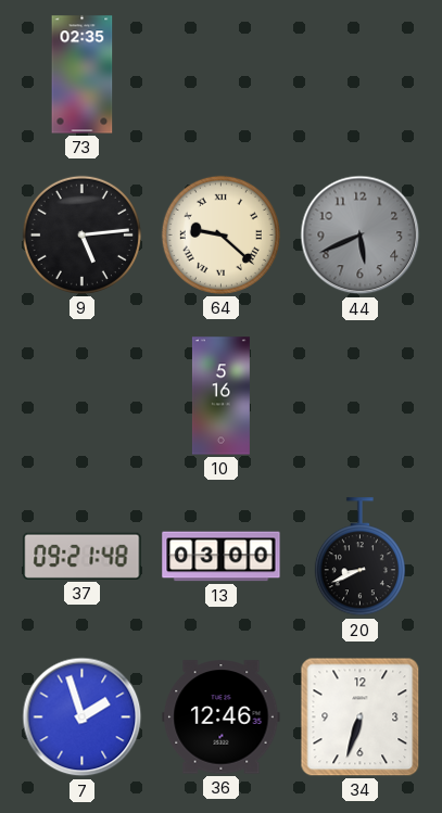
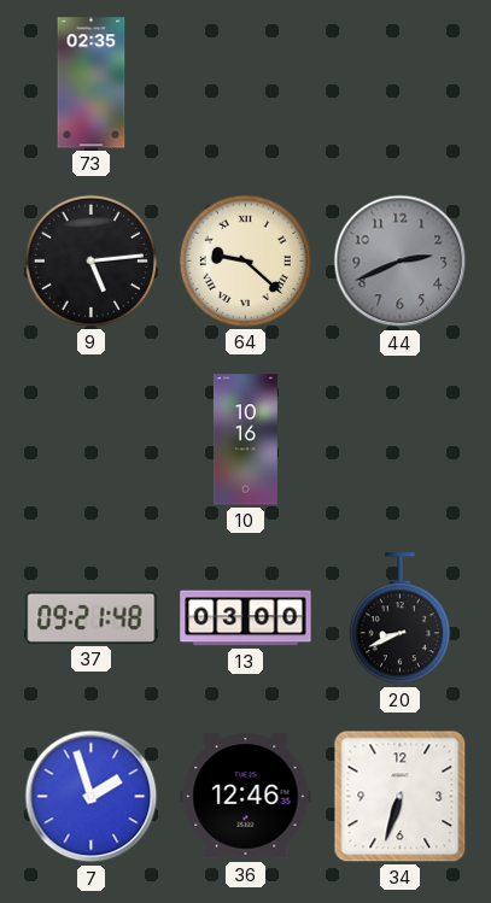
44: 5:41 -> 2:41
10: 5:16 -> 10:16
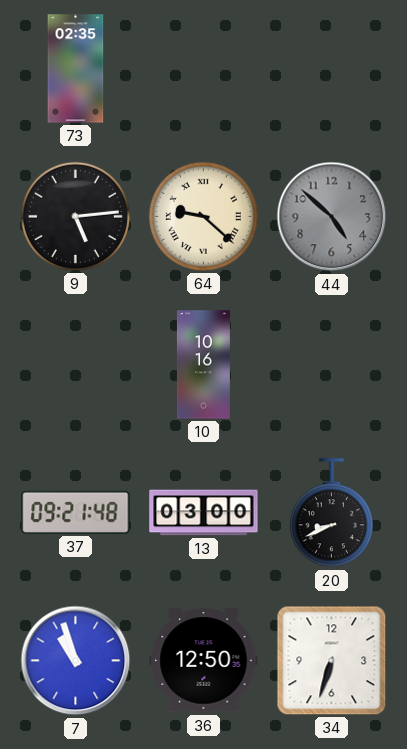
44: 2:41 -> 4:52
7: 1:57 -> 10:57
36: 12:46 -> 12:50
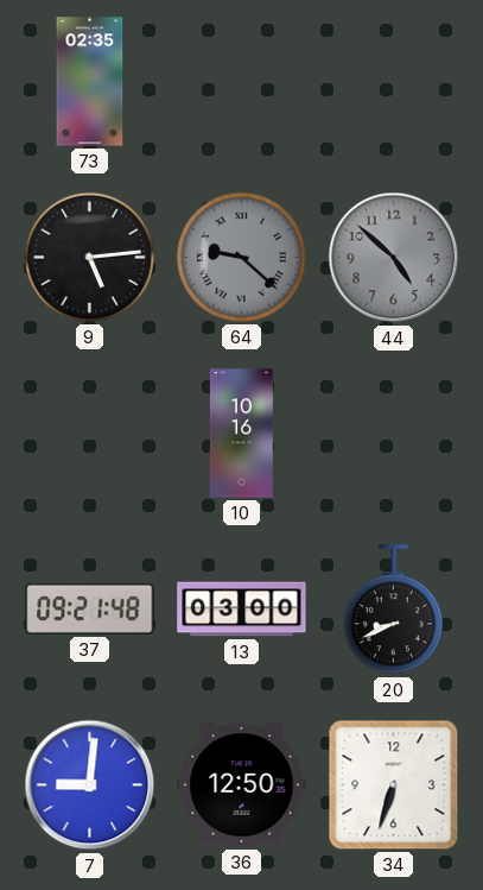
64 dial: cream -> grey
7: 10:57 -> 9:01
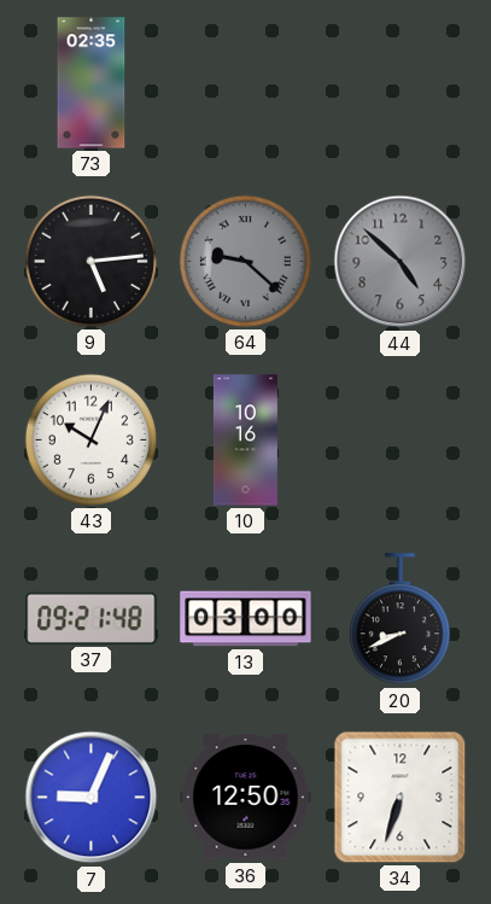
43: none -> 10:04
7: 9:01 -> 9:04
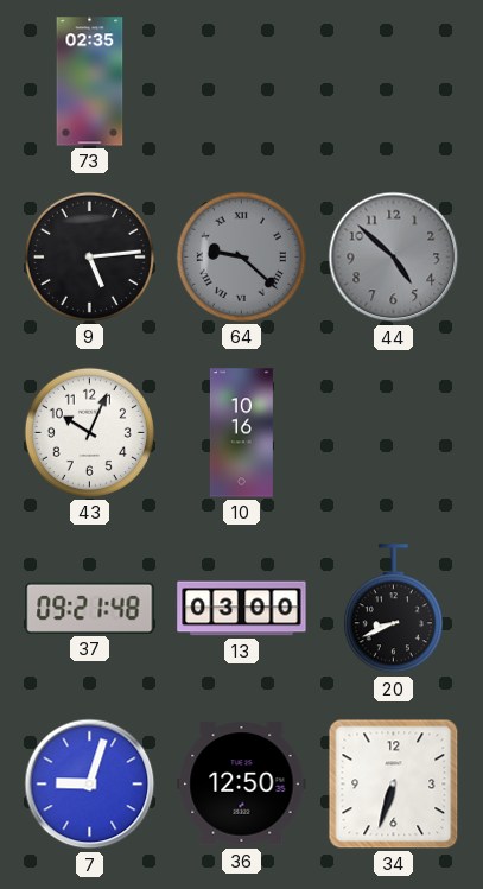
7: 9:04 -> 9:03
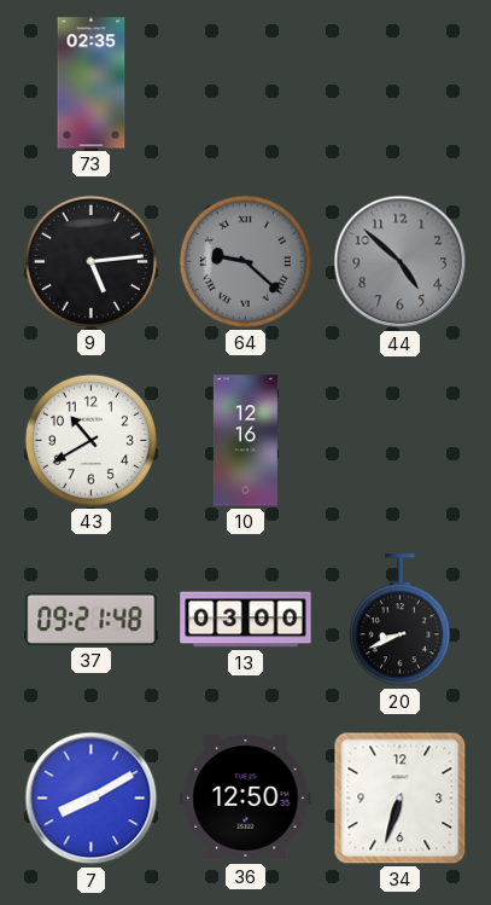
43: 10:04 -> 10:40
10: 10:16 -> 12:16
7: 9:03 -> 8:10
